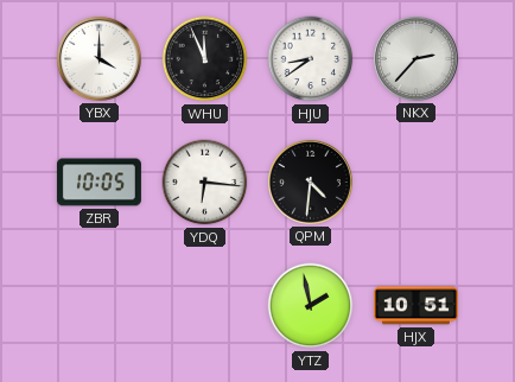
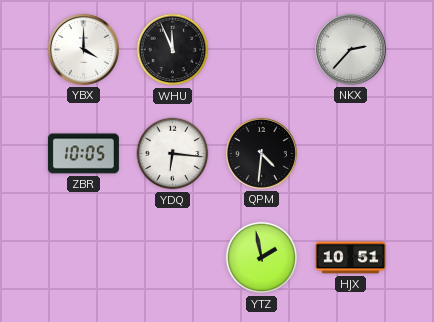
HJU: 8:39 -> none
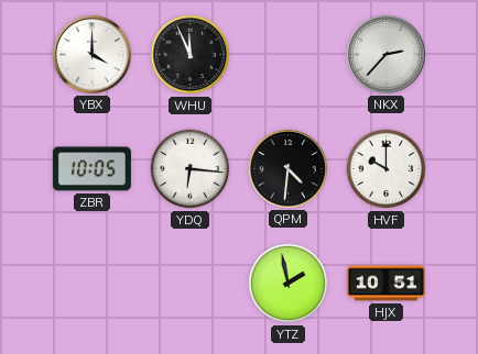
HVF: none -> 10:00
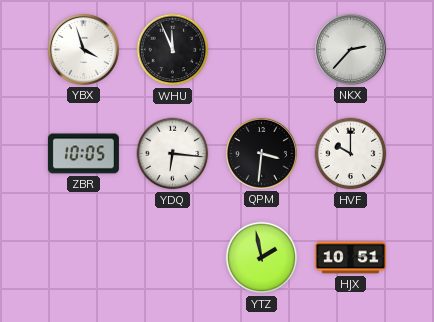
YBX: 4:00 -> 3:57
QPM: 4:31 -> 3:31
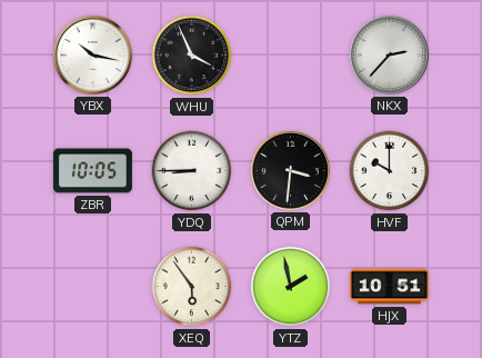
YBX: 3:57 -> 10:17
WHU: 11:56 -> 3:56
YDQ: 6:16 -> 8:45
XEQ: none -> 5:54
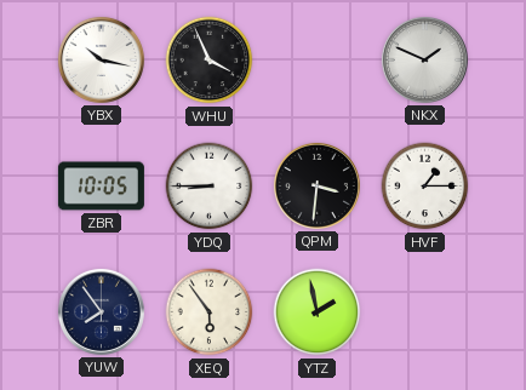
NKX: 2:37 -> 1:49
HVF: 10:00 -> 1:15
YUW: none -> 7:54
HJX: 10:51 -> none
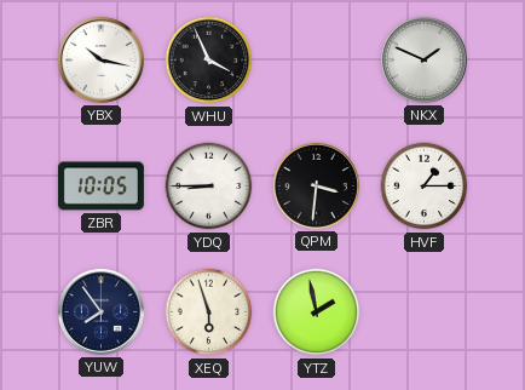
XEQ: 5:54 -> 5:57
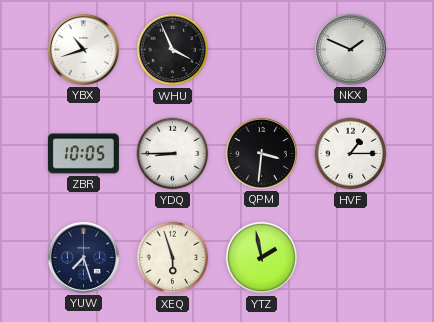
YBX: 10:17 -> 10:42
YUW: 7:54 -> 7:27
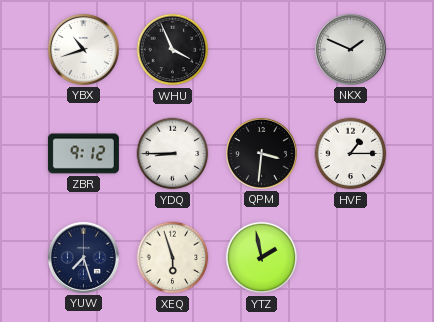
ZBR: 10:05 -> 9:12
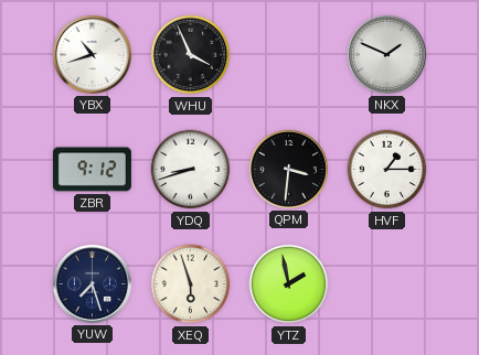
YDQ: 8:45 -> 8:42
